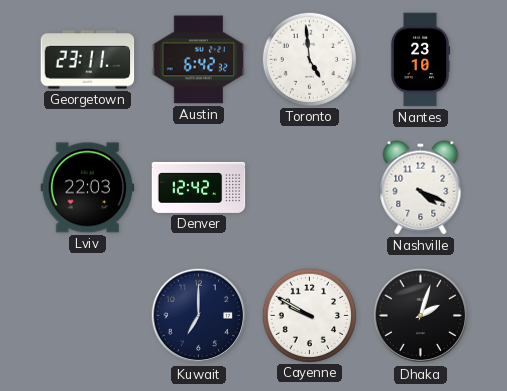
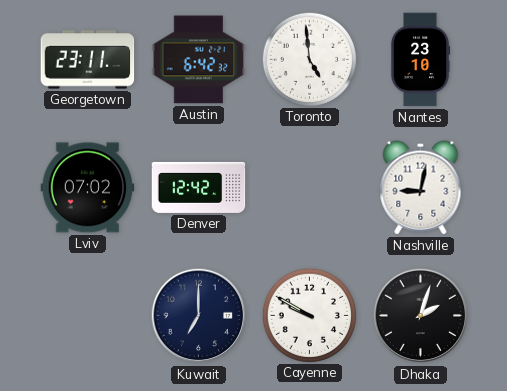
Lviv: 22:03 -> 07:02
Nashville: 4:19 -> 9:02
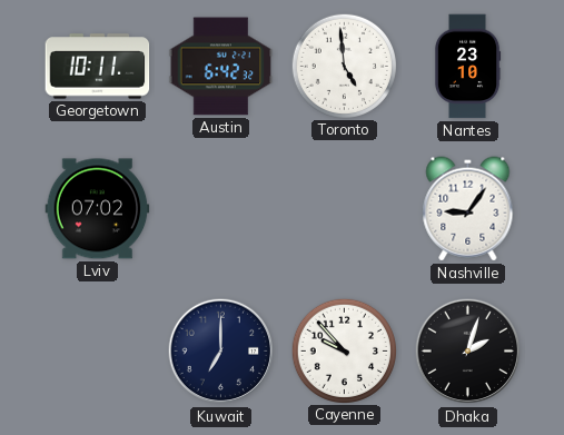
Georgetown: 23:11 -> 10:11
Denver: 12:42 -> none
Nashville: 9:02 -> 9:06
Cayenne: 9:50 -> 9:53
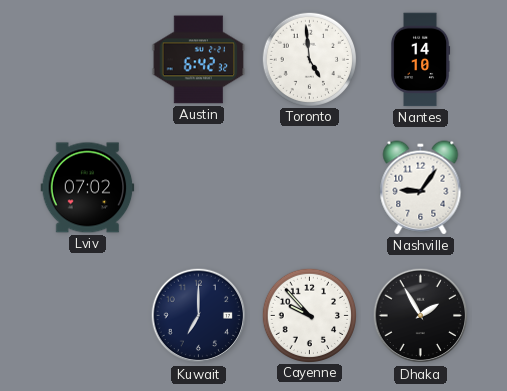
Georgetown: 10:11 -> none
Nantes: 23:10 -> 14:10
Dhaka: 2:03 -> 1:55
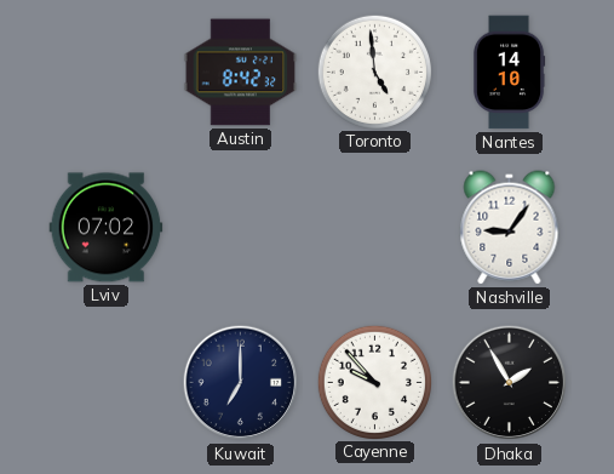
Austin: 6:42 -> 8:42
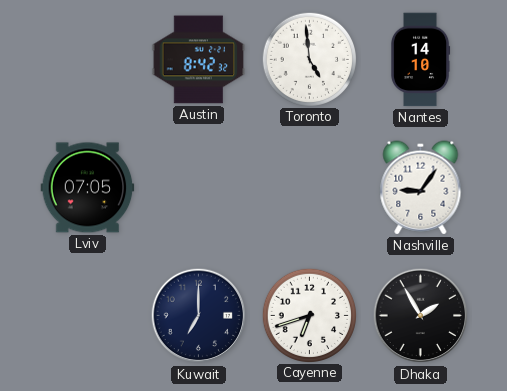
Lviv: 07:02 -> 07:05
Cayenne: 9:53 -> 6:42
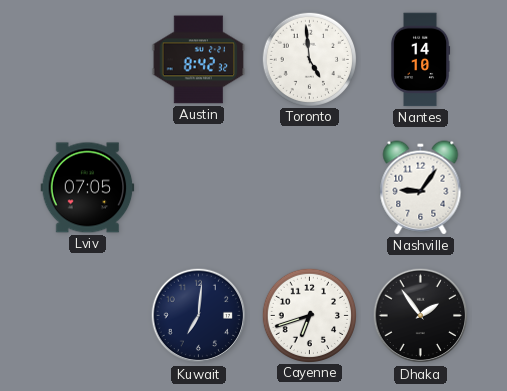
Kuwait: 7:00 -> 7:01
Dhaka: 1:55 -> 1:54
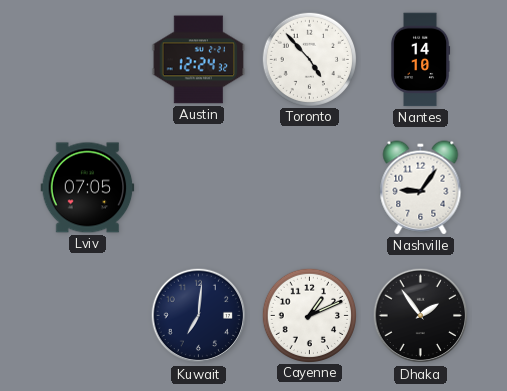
Austin: 8:42 -> 12:24
Toronto: 4:59 -> 4:53
Cayenne: 6:42 -> 1:11
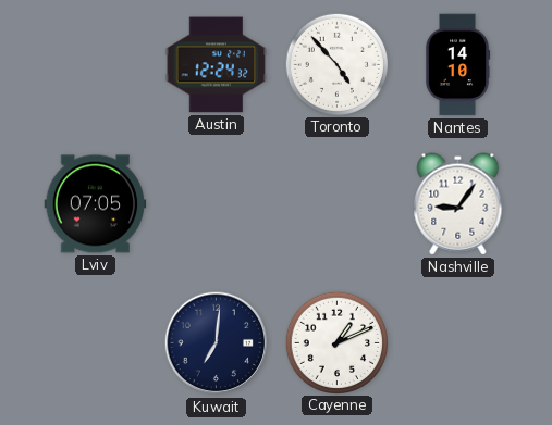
Dhaka: 1:54 -> none
